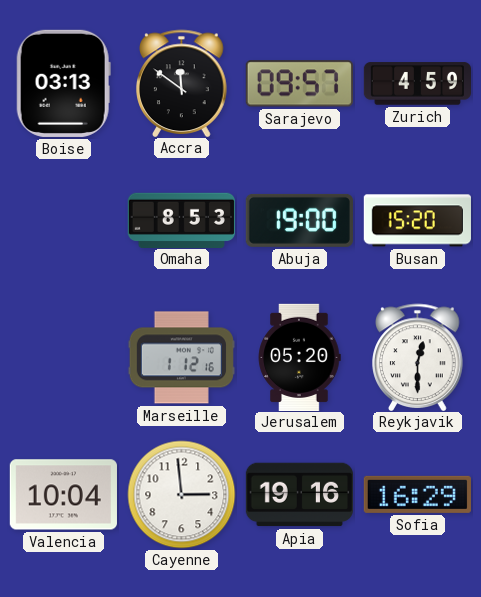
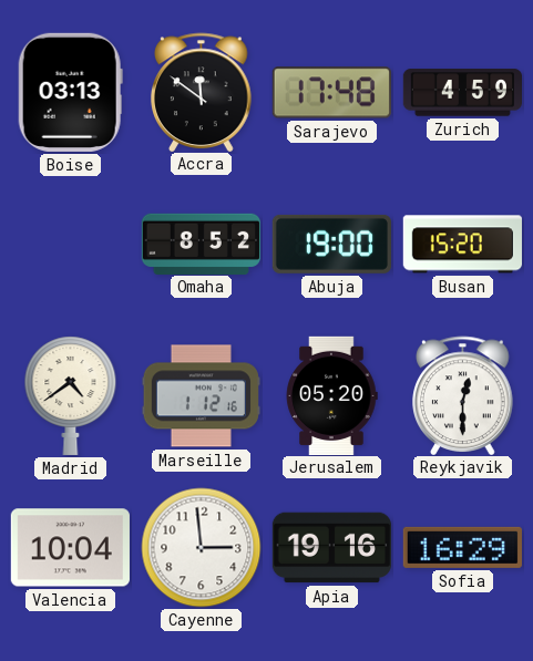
Sarajevo: 09:57 -> 17:48
Omaha: 8:53 -> 8:52
Madrid: none -> 4:39
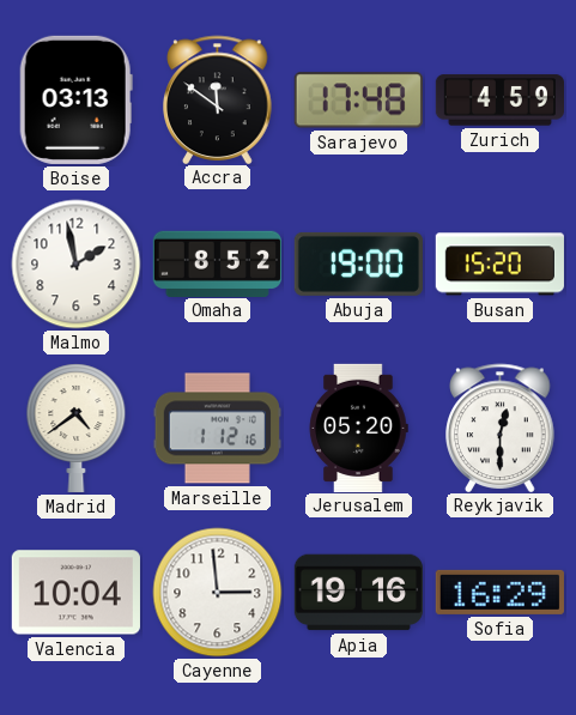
Malmo: none -> 1:58
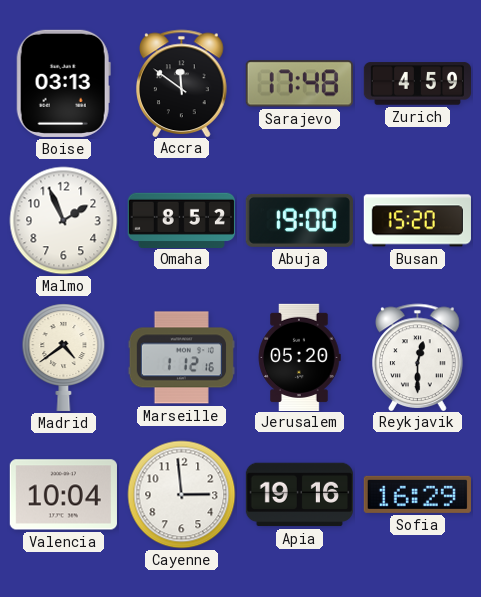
Malmo: 1:58 -> 1:56
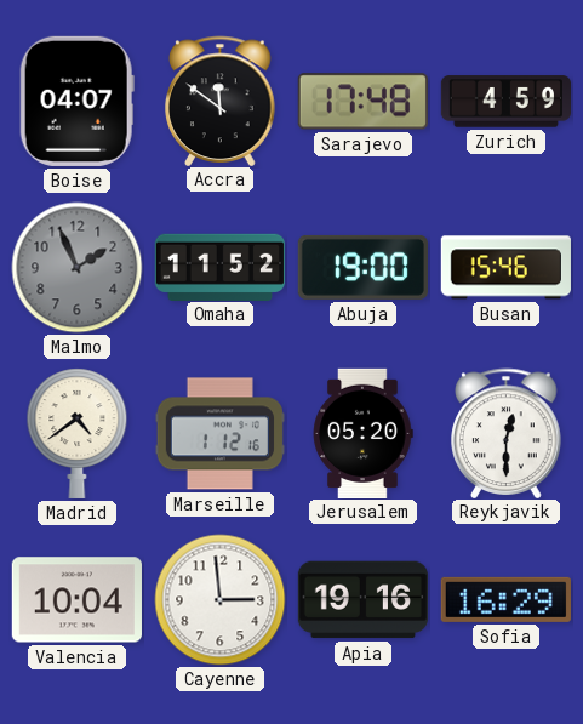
Boise: 03:13 -> 04:07
Malmo dial: white -> grey
Omaha: 8:52 -> 11:52
Busan: 15:20 -> 15:46
